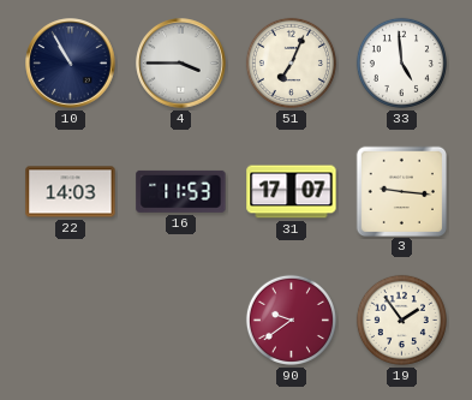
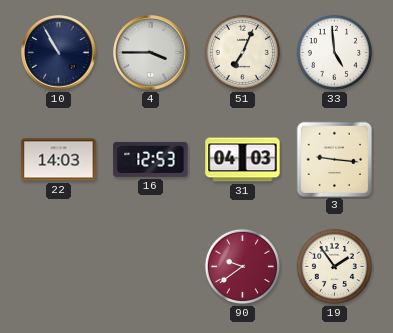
16: 11:53 -> 12:53
31: 17:07 -> 04:03
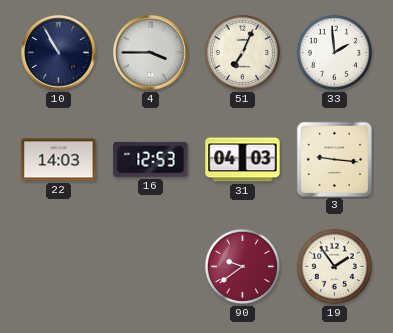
33: 4:59 -> 1:59
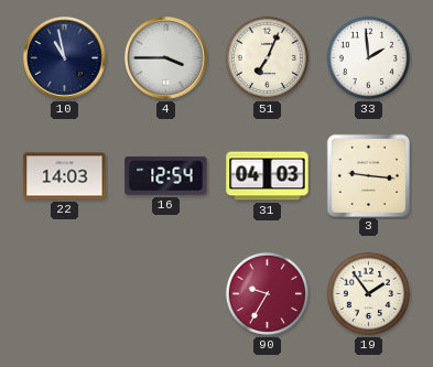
10: 10:55 -> 10:58
16: 12:53 -> 12:54
90: 9:39 -> 9:35
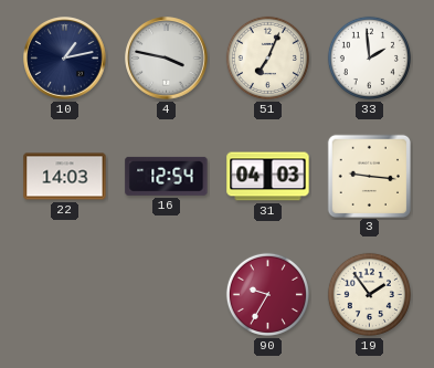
10: 10:58 -> 1:13
4: 3:45 -> 3:47
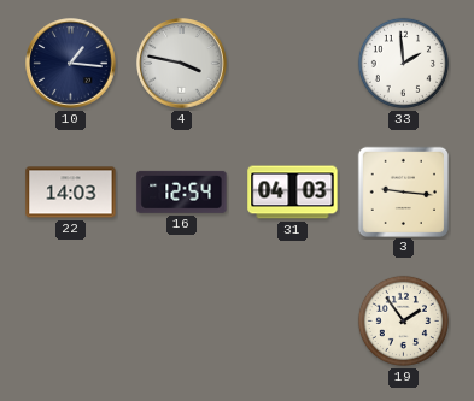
10: 1:13 -> 1:16
51: 7:04 -> none
90: 9:35 -> none
